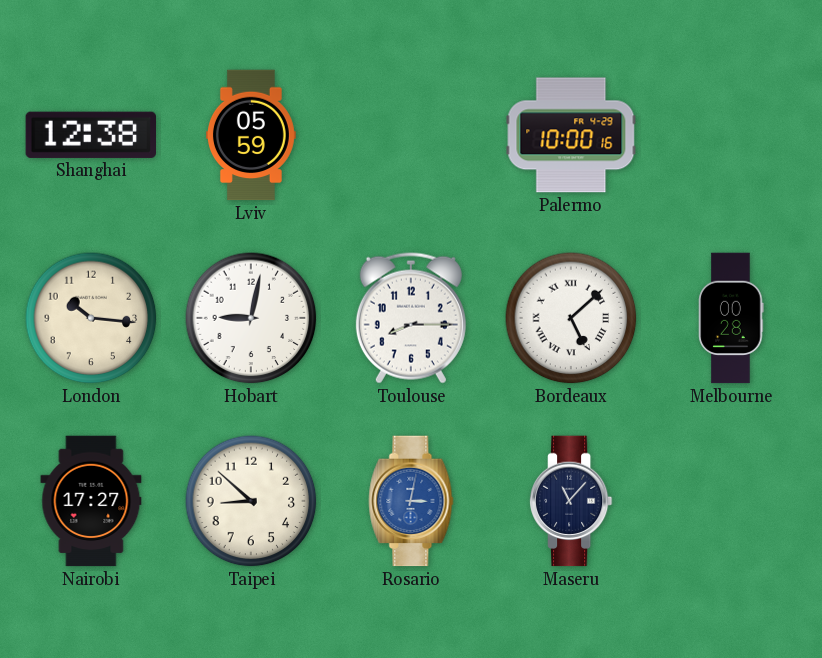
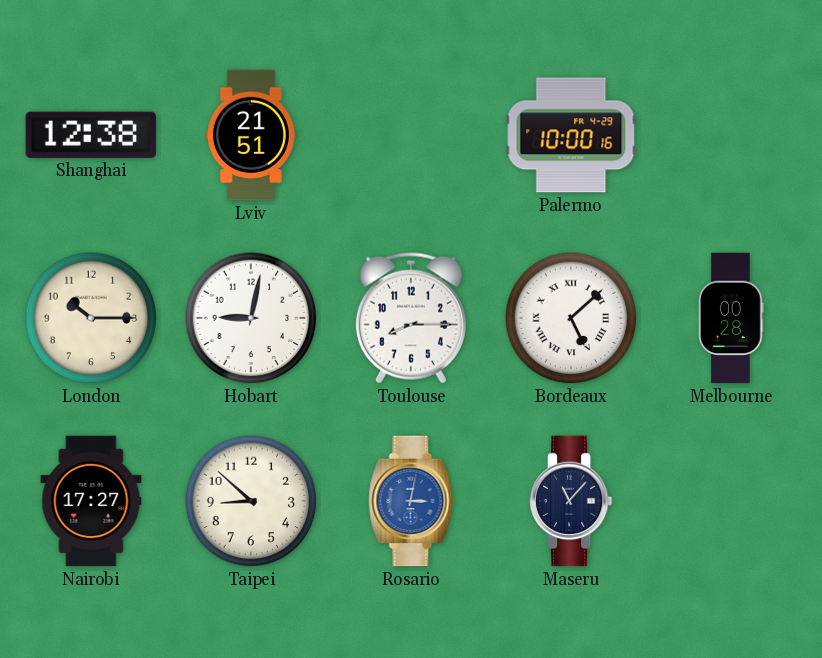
Lviv: 05:59 -> 21:51
London: 10:16 -> 10:15
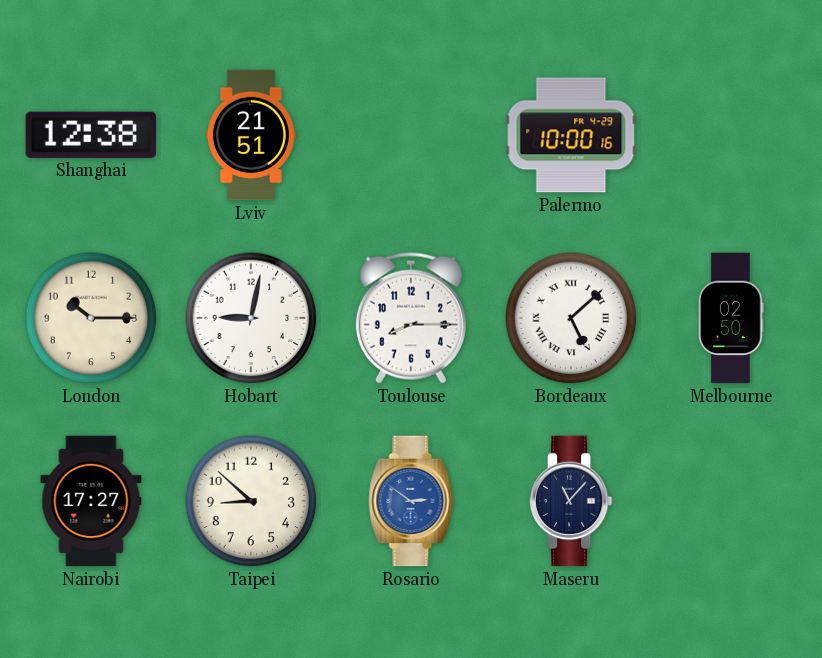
Melbourne: 00:28 -> 02:50
Rosario: 3:02 -> 2:51
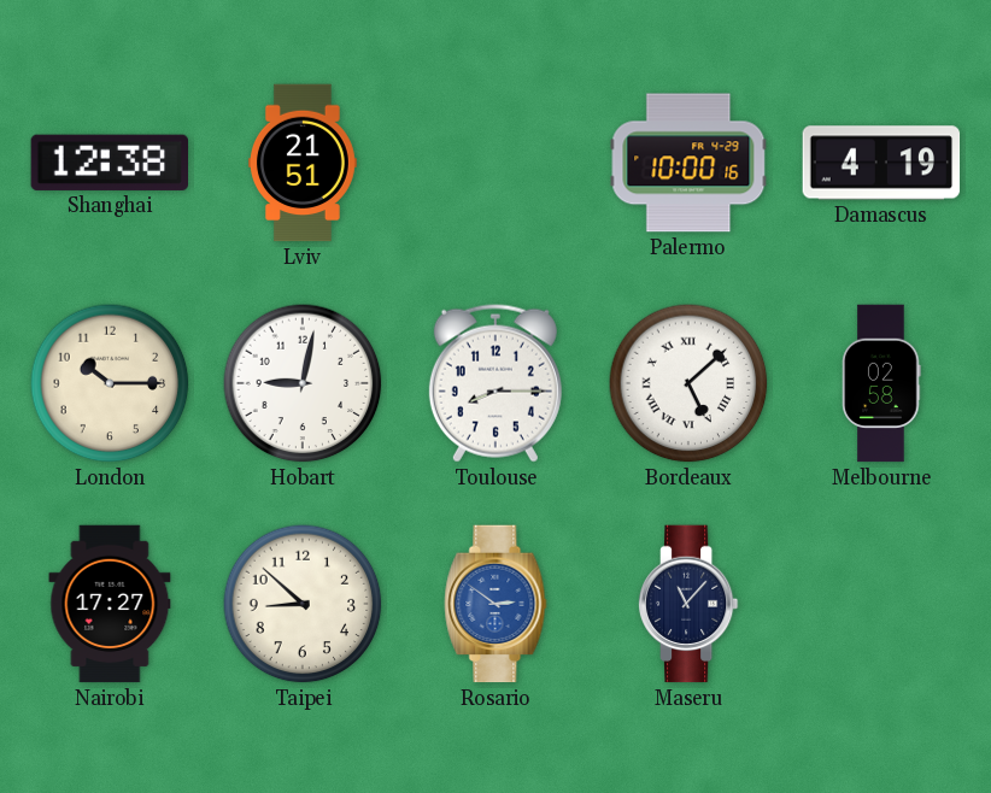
Damascus: none -> 4:19
Melbourne: 02:50 -> 02:58
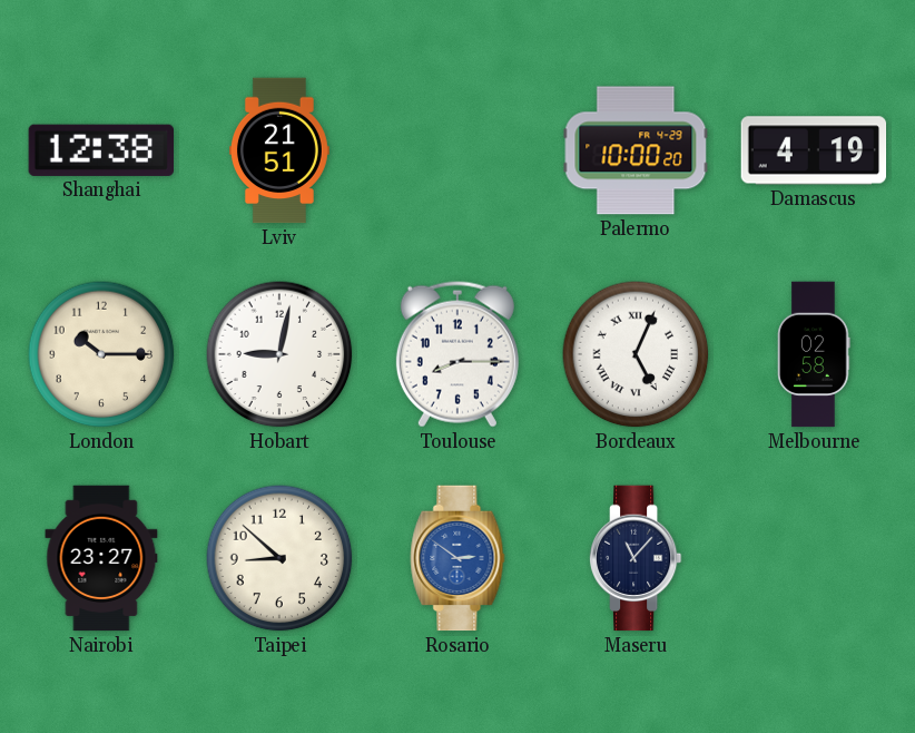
Palermo: 10:00:16 -> 10:00:20
Bordeaux: 5:08 -> 5:04
Nairobi: 17:27 -> 23:27
